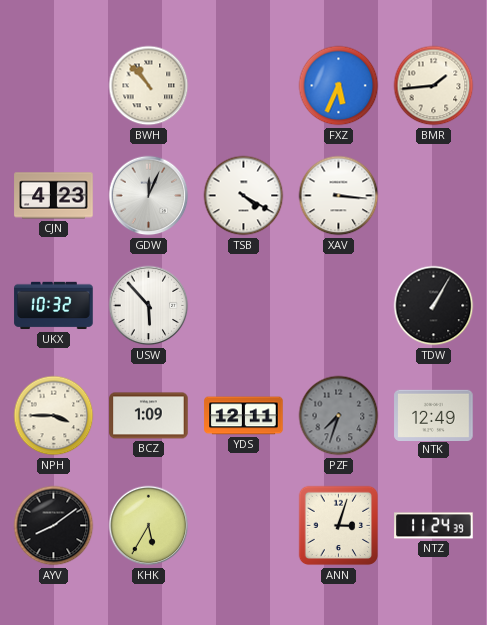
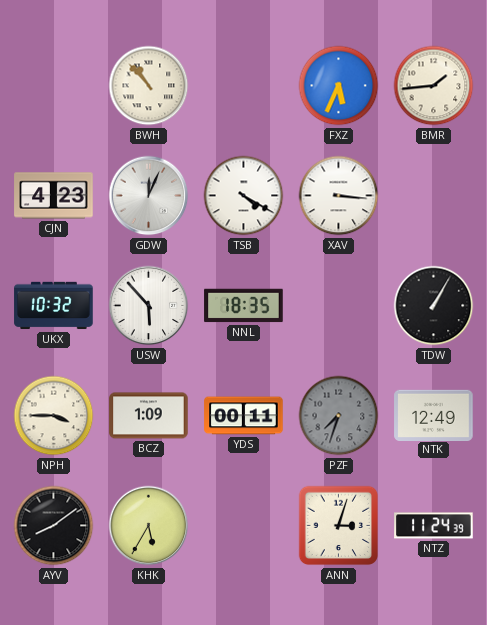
NNL: none -> 18:35
YDS: 12:11 -> 00:11
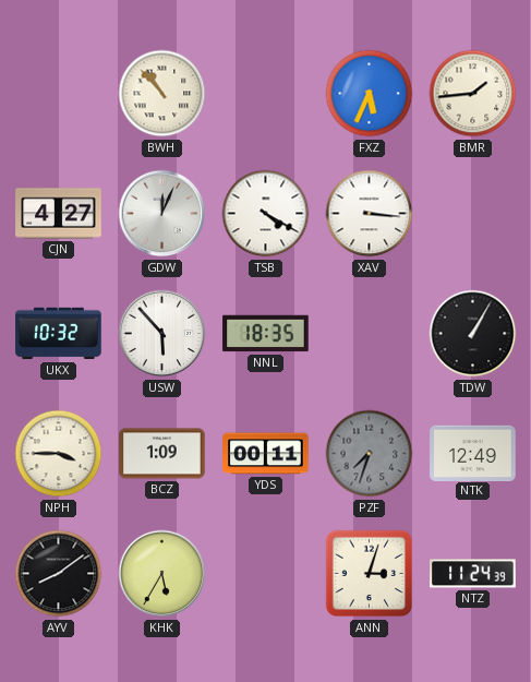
CJN: 4:23 -> 4:27
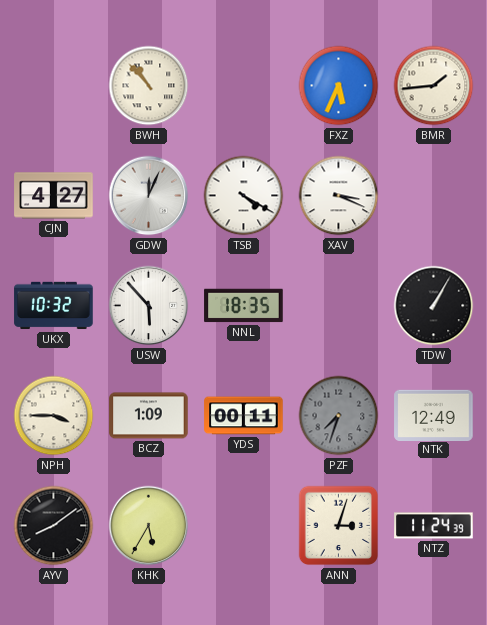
XAV: 3:16 -> 3:19
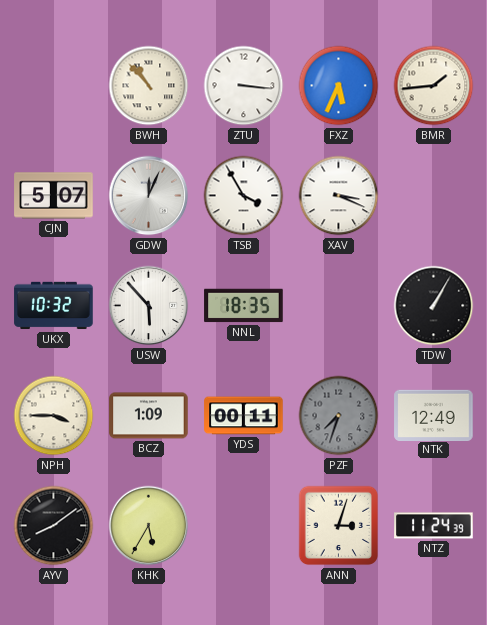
ZTU: none -> 3:16
CJN: 4:27 -> 5:07
TSB: 4:20 -> 3:55
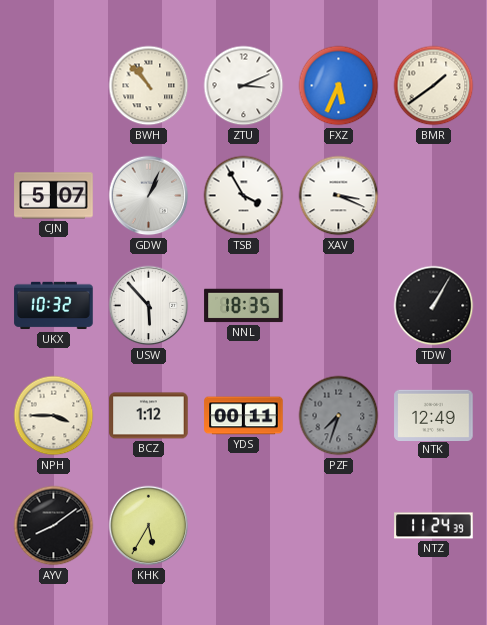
ZTU: 3:16 -> 3:11
BMR: 1:44 -> 1:39
GDW: 12:04 -> 1:04
BCZ: 1:09 -> 1:12
ANN: 3:03 -> none
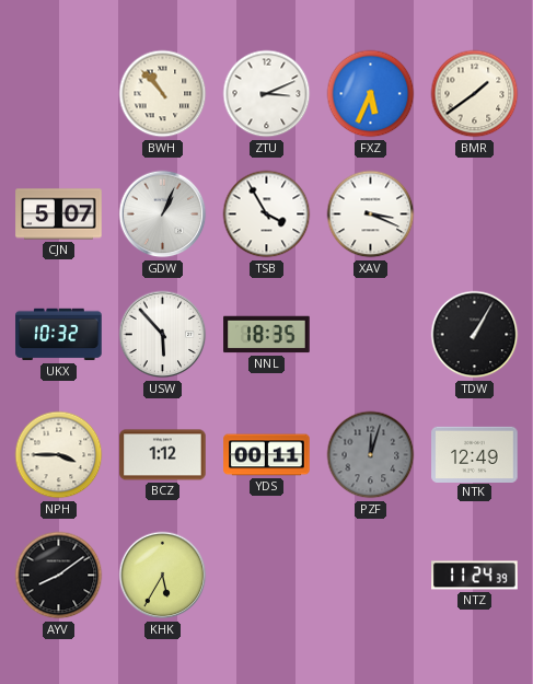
PZF: 7:33 -> 12:03
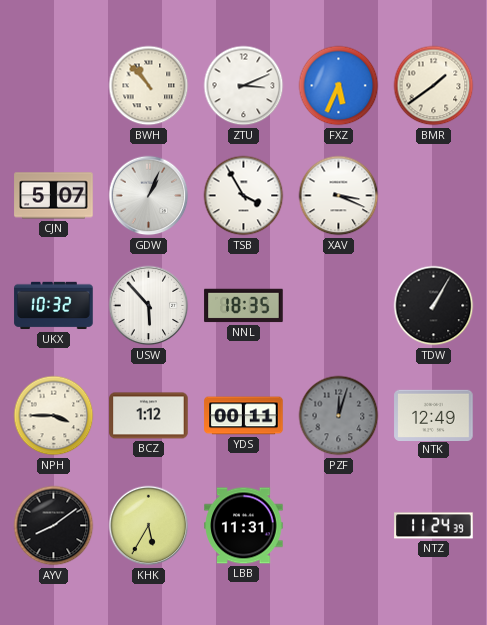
LBB: none -> 11:31
